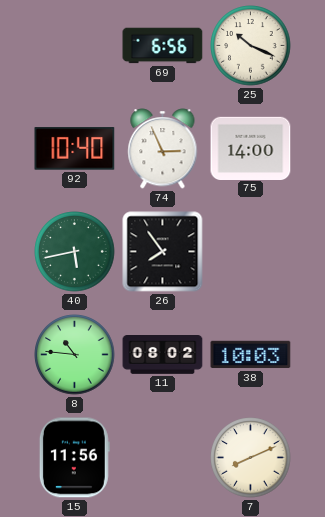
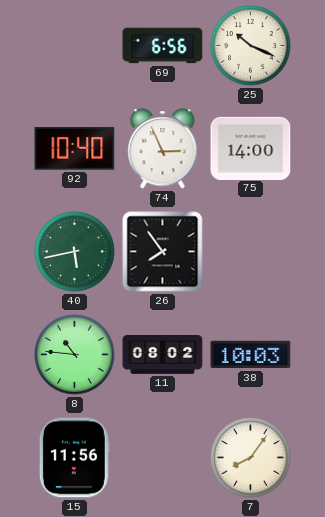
7: 8:11 -> 8:06
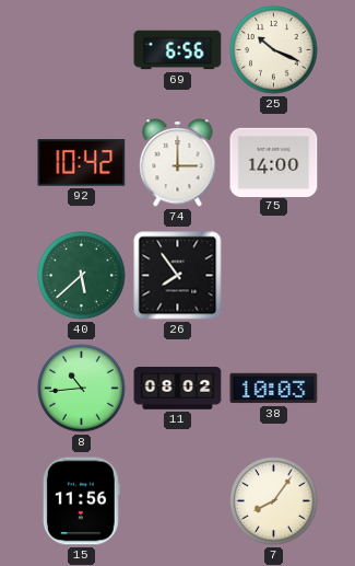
92: 10:40 -> 10:42
74: 2:56 -> 3:00
40: 5:43 -> 5:38
8: 10:46 -> 10:44
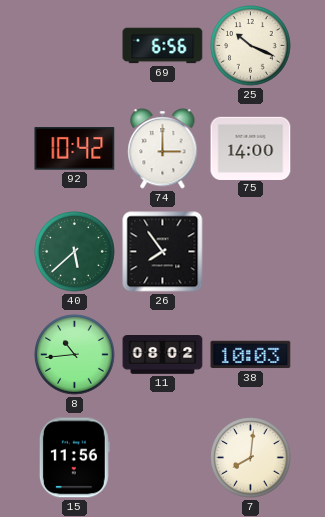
7: 8:06 -> 8:01
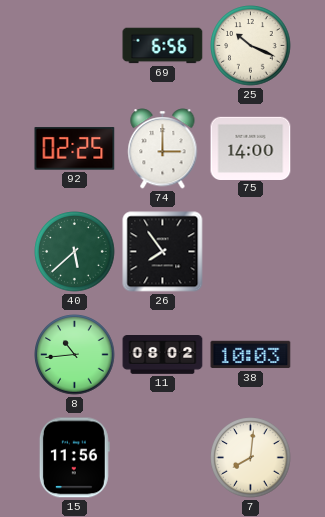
92: 10:42 -> 02:25
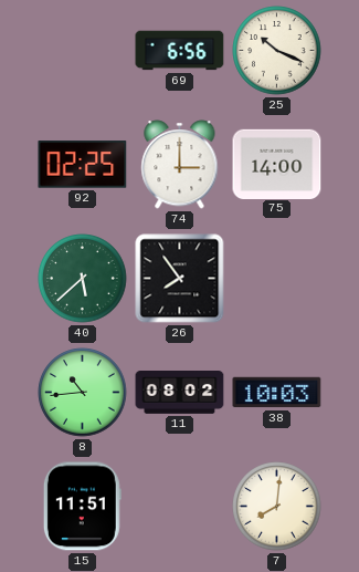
15: 11:56 -> 11:51
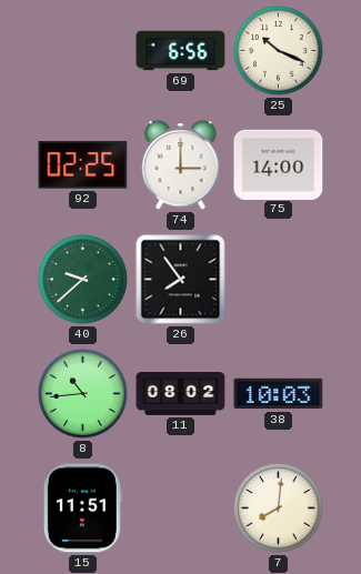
40: 5:38 -> 9:38
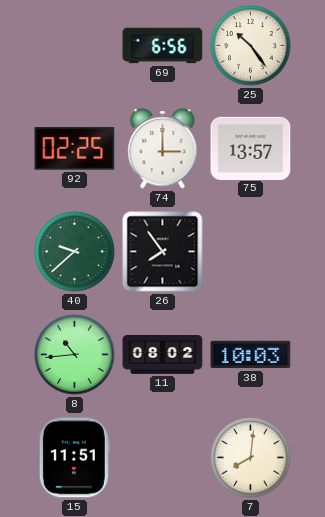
25: 10:19 -> 10:24
75: 14:00 -> 13:57
